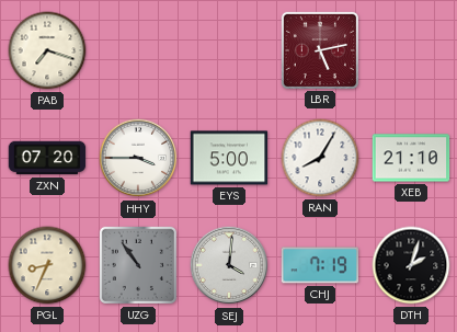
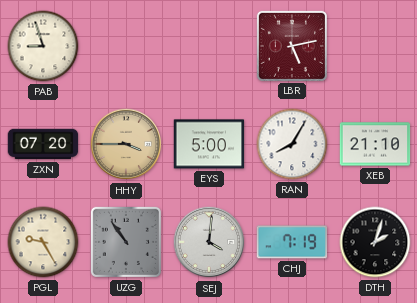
PAB: 7:18 -> 8:57
HHY dial: white -> champagne
PGL: 8:34 -> 9:25
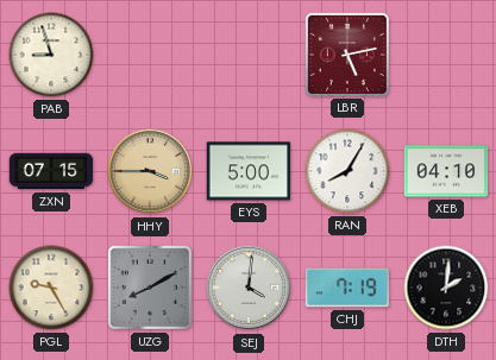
ZXN: 07:20 -> 07:15
XEB: 21:10 -> 04:10
UZG: 10:54 -> 8:10
DTH: 2:03 -> 2:01
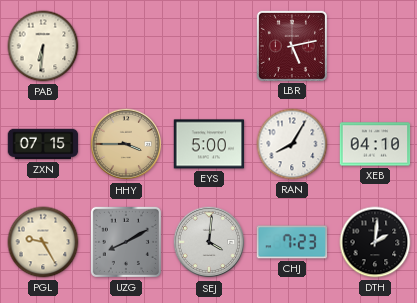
PAB: 8:57 -> 6:31
CHJ: 7:19 -> 7:23
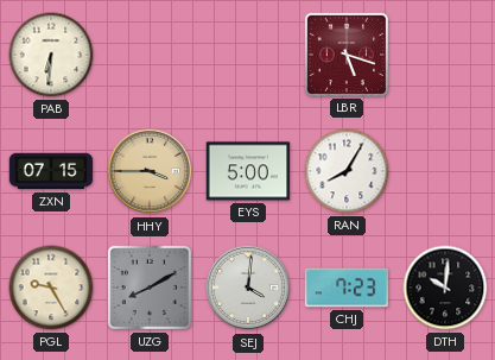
LBR: 5:13 -> 5:18
XEB: 04:10 -> none
DTH: 2:01 -> 10:01
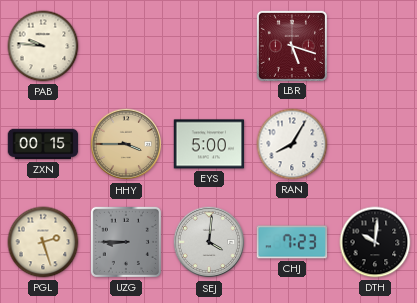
PAB: 6:31 -> 9:46
ZXN: 07:15 -> 00:15
PGL: 9:25 -> 2:27
UZG: 8:10 -> 8:45
